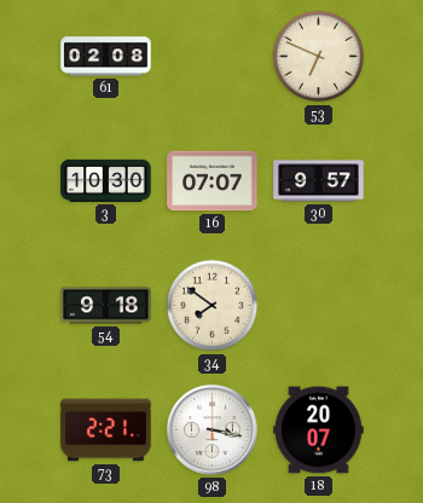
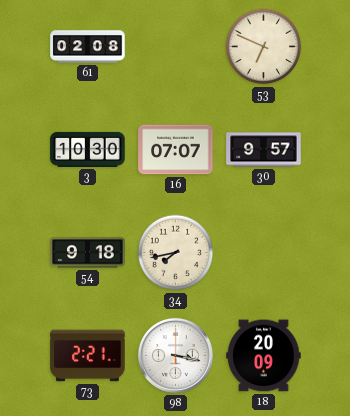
34: 7:51 -> 7:43
18: 20:07 -> 20:09
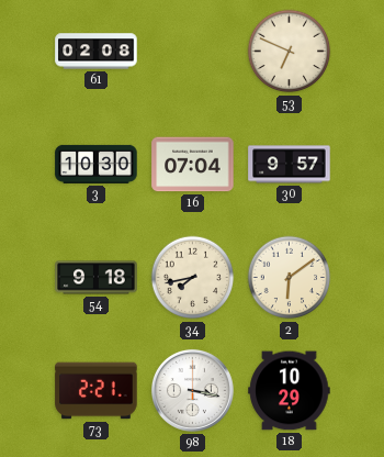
16: 07:07 -> 07:04
2: none -> 6:09
18: 20:09 -> 10:29
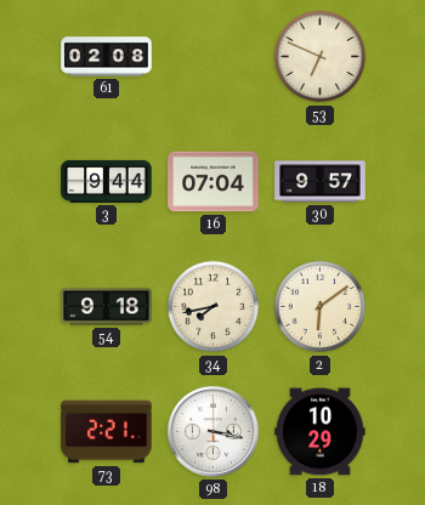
3: 10:30 -> 9:44
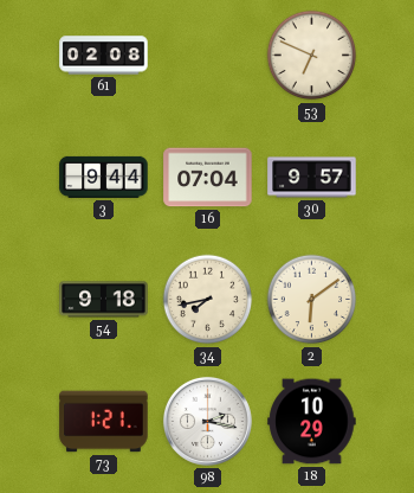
73: 2:21 -> 1:21
98: 3:17 -> 2:17
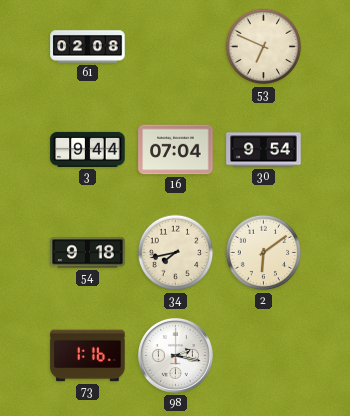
30: 9:57 -> 9:54
73: 1:21 -> 1:16
18: 10:29 -> none
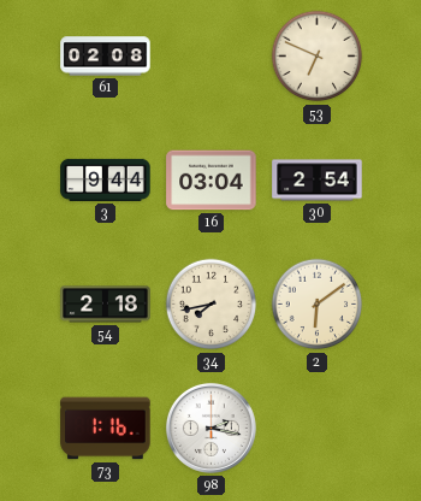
16: 07:04 -> 03:04
30: 9:54 -> 2:54
54: 9:18 -> 2:18
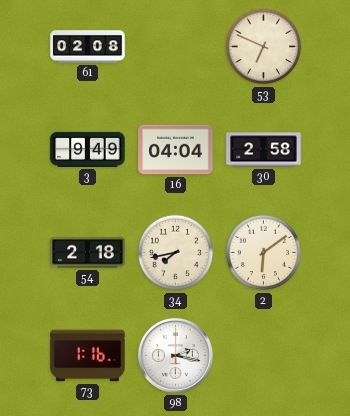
3: 9:44 -> 9:49
16: 03:04 -> 04:04
30: 2:54 -> 2:58
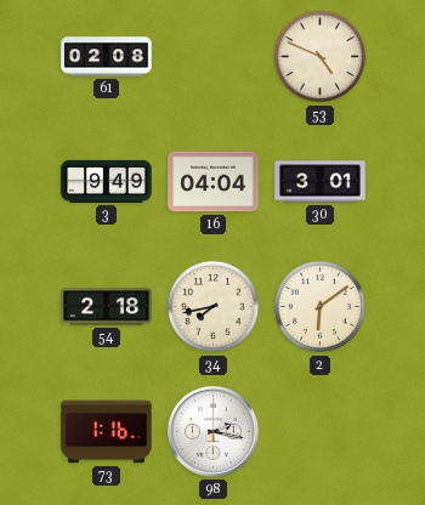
53: 6:49 -> 4:49
30: 2:58 -> 3:01
